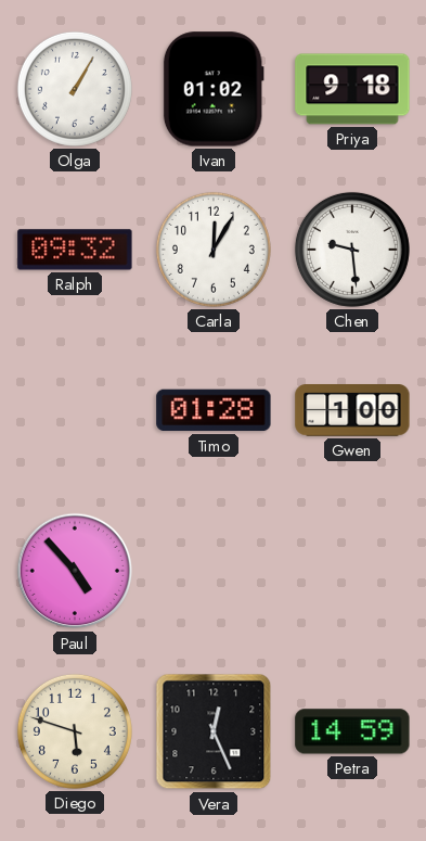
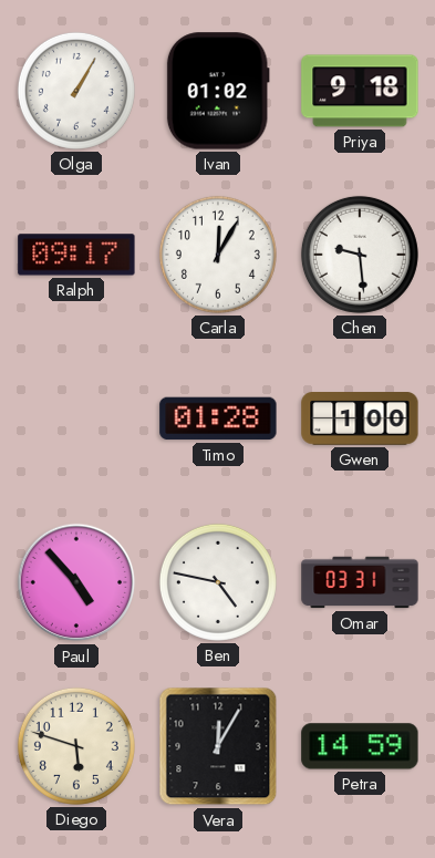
Ralph: 09:32 -> 09:17
Ben: none -> 4:47
Omar: none -> 03:31
Vera: 12:26 -> 12:05
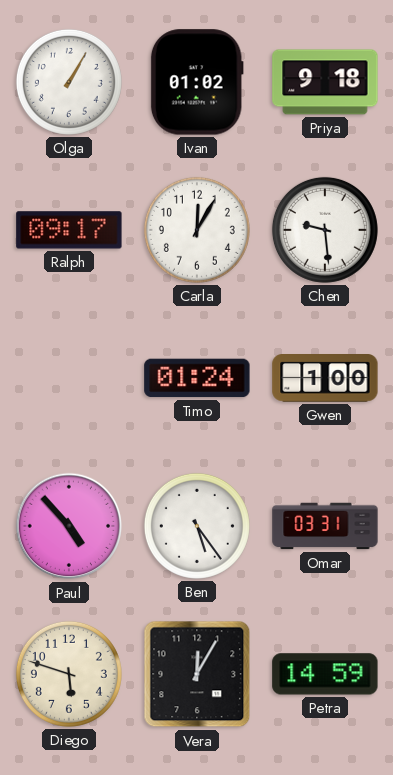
Timo: 01:28 -> 01:24
Ben: 4:47 -> 5:24
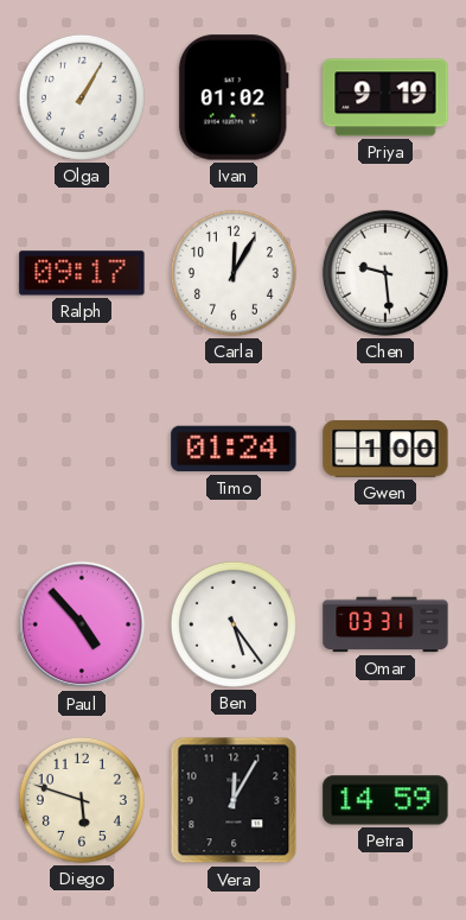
Priya: 9:18 -> 9:19
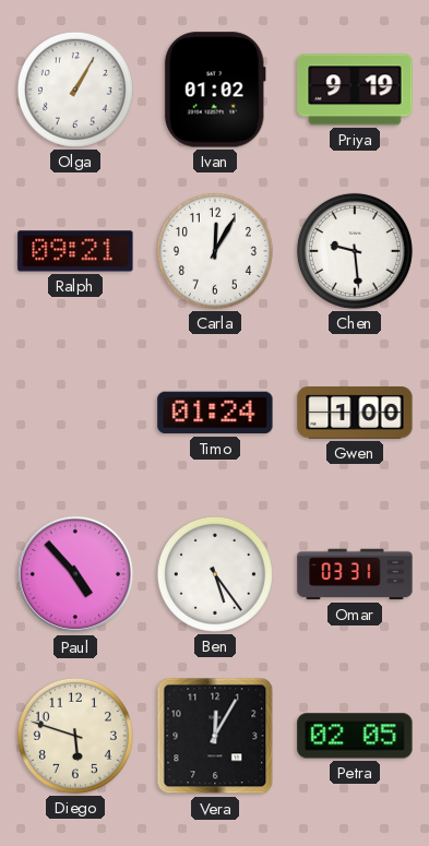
Ralph: 09:17 -> 09:21
Petra: 14:59 -> 02:05
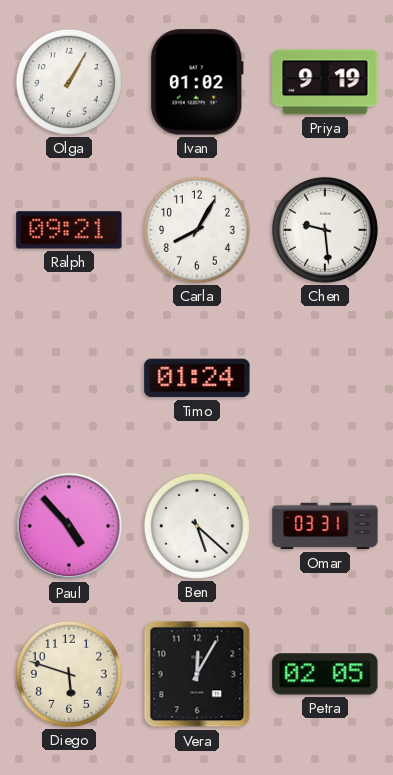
Carla: 12:05 -> 8:05
Gwen: 1:00 -> none
Ben: 5:24 -> 5:22
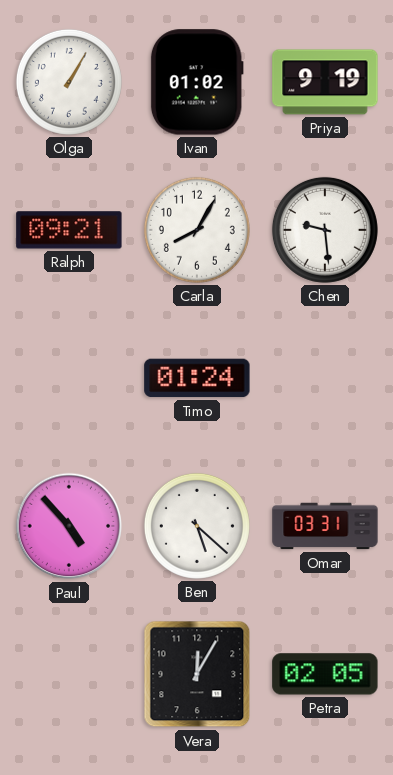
Diego: 5:48 -> none
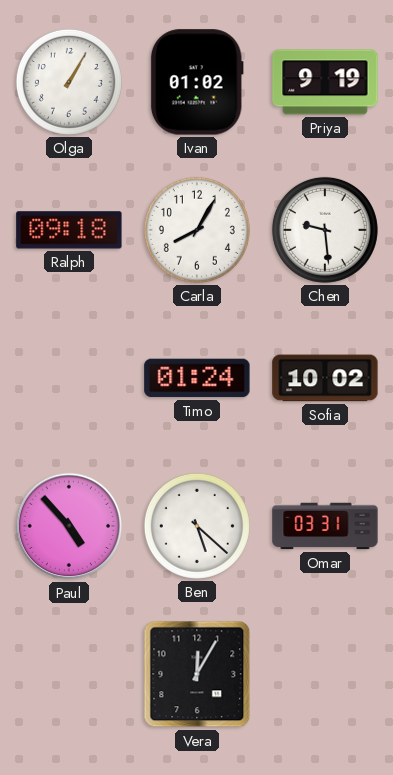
Ralph: 09:21 -> 09:18
Sofia: none -> 10:02
Petra: 02:05 -> none
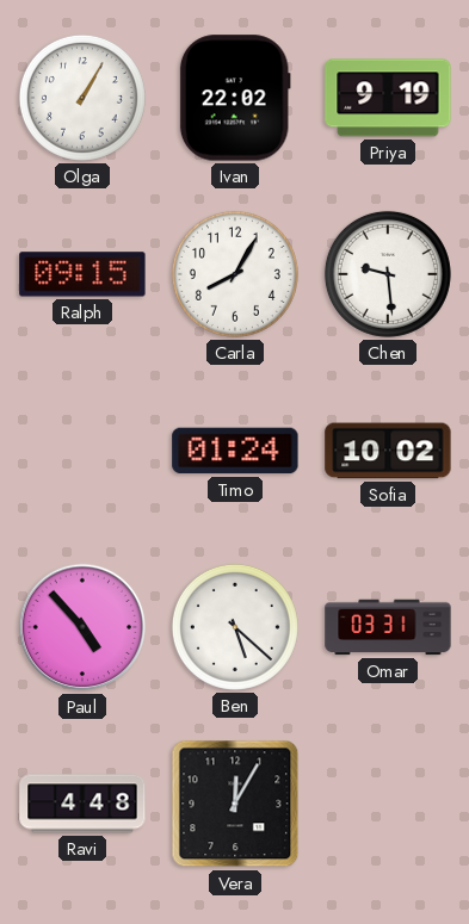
Ivan: 01:02 -> 22:02
Ralph: 09:18 -> 09:15
Ravi: none -> 4:48
